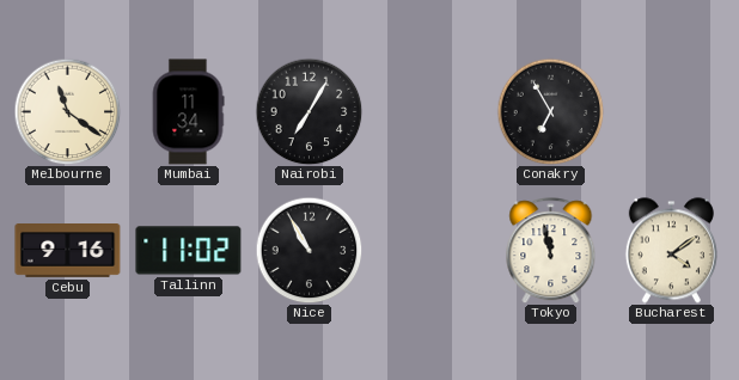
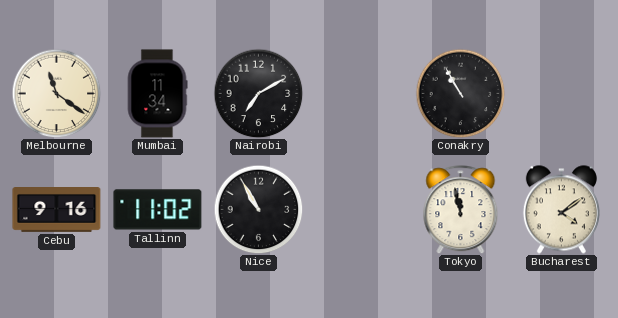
Nairobi: 7:05 -> 7:10
Conakry: 6:55 -> 10:55
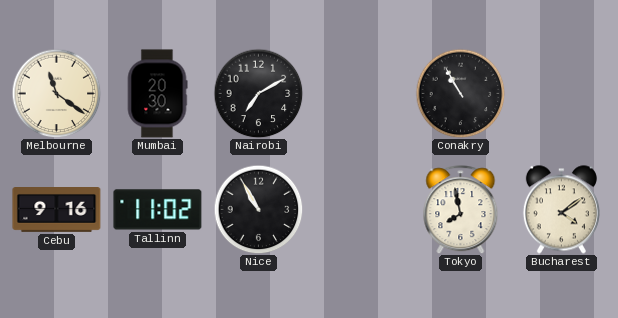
Mumbai: 11:34 -> 20:30
Tokyo: 11:58 -> 7:58
